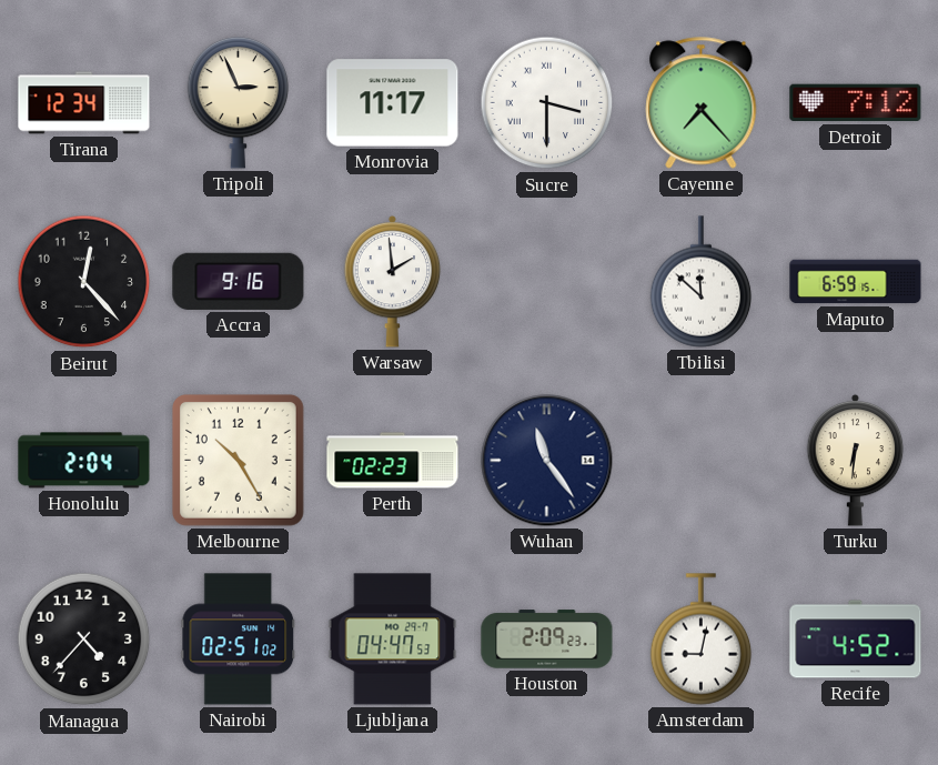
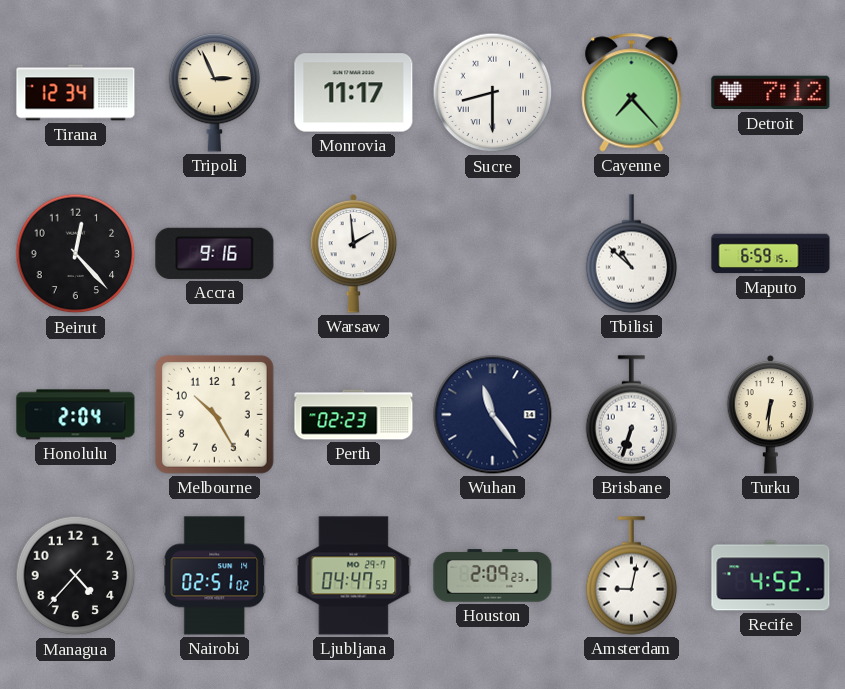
Sucre: 3:30 -> 8:30
Tbilisi: 11:52 -> 10:52
Brisbane: none -> 6:33
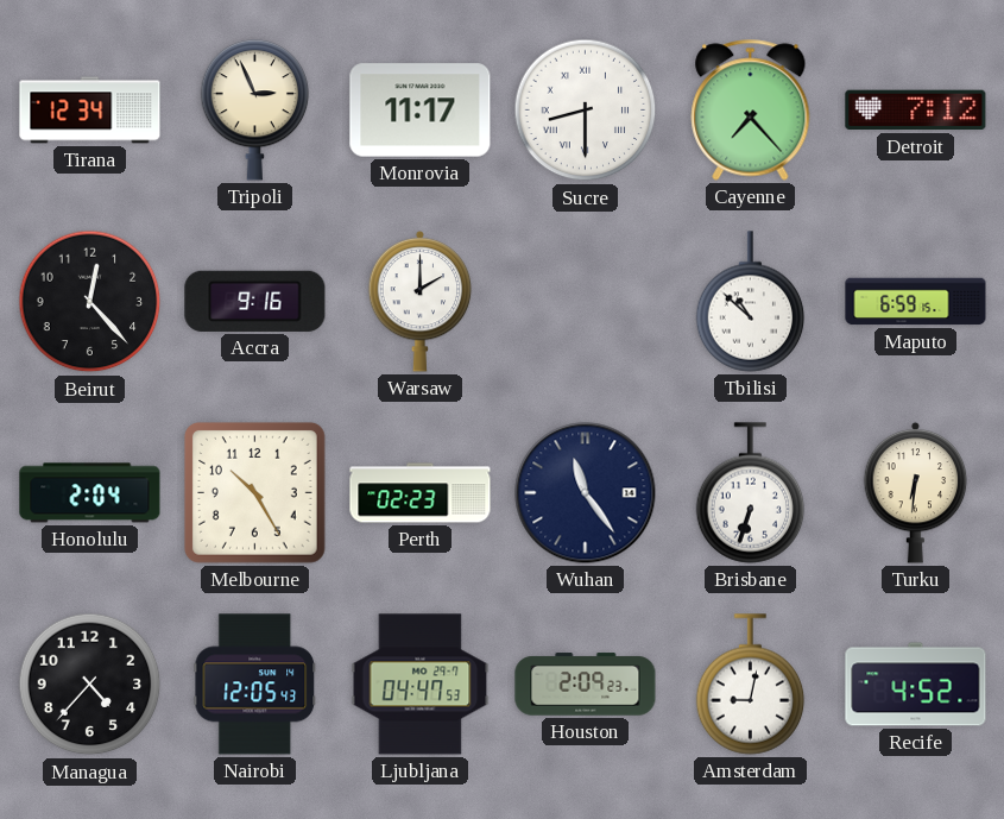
Warsaw: 1:59 -> 2:00
Nairobi: 02:51 -> 12:05
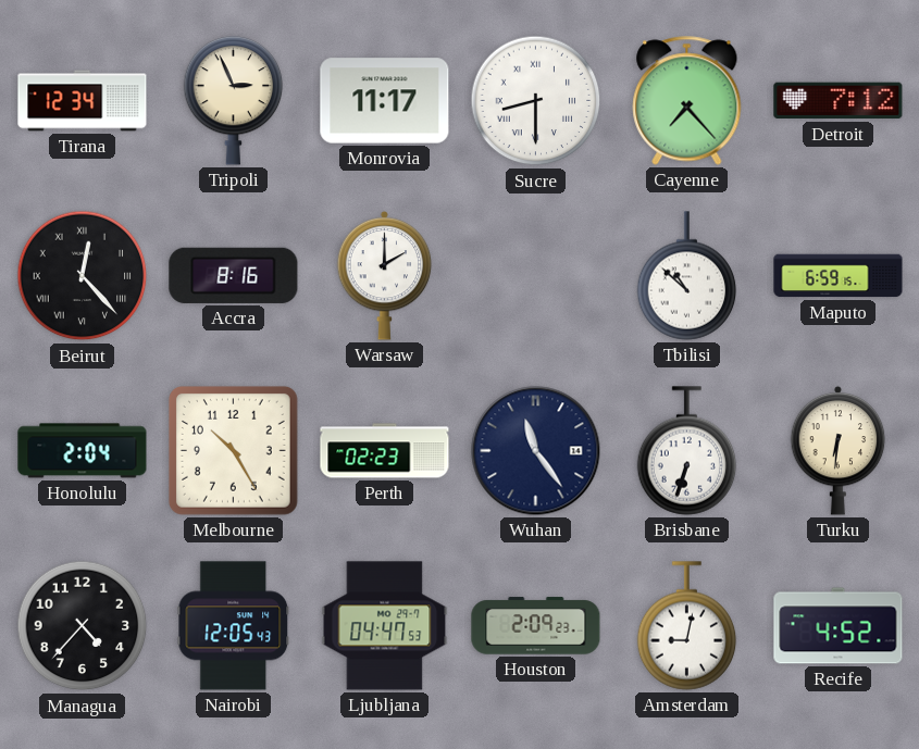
Beirut numerals: Arabic -> Roman
Accra: 9:16 -> 8:16
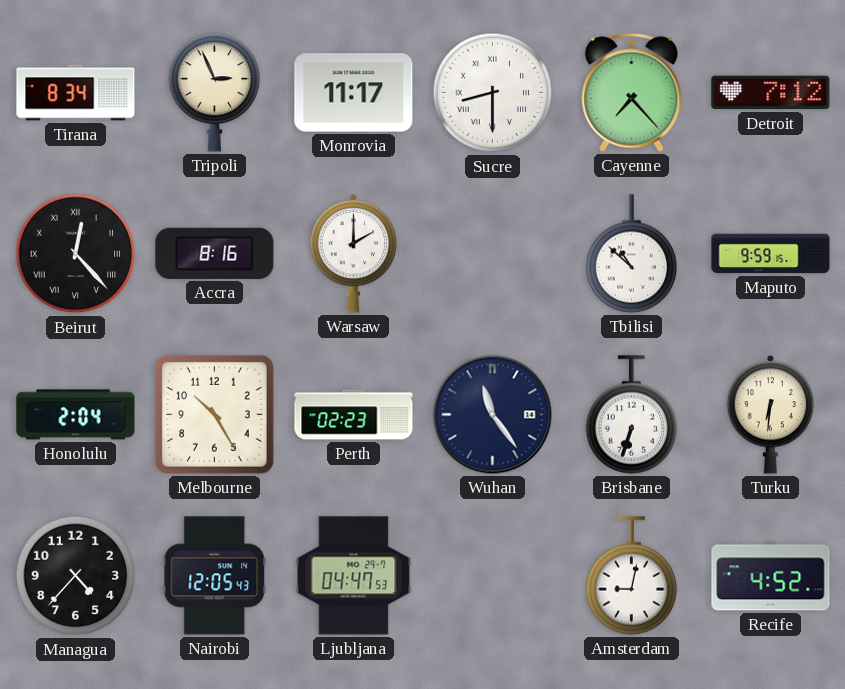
Tirana: 12:34 -> 8:34
Maputo: 6:59 -> 9:59
Houston: 2:09 -> none
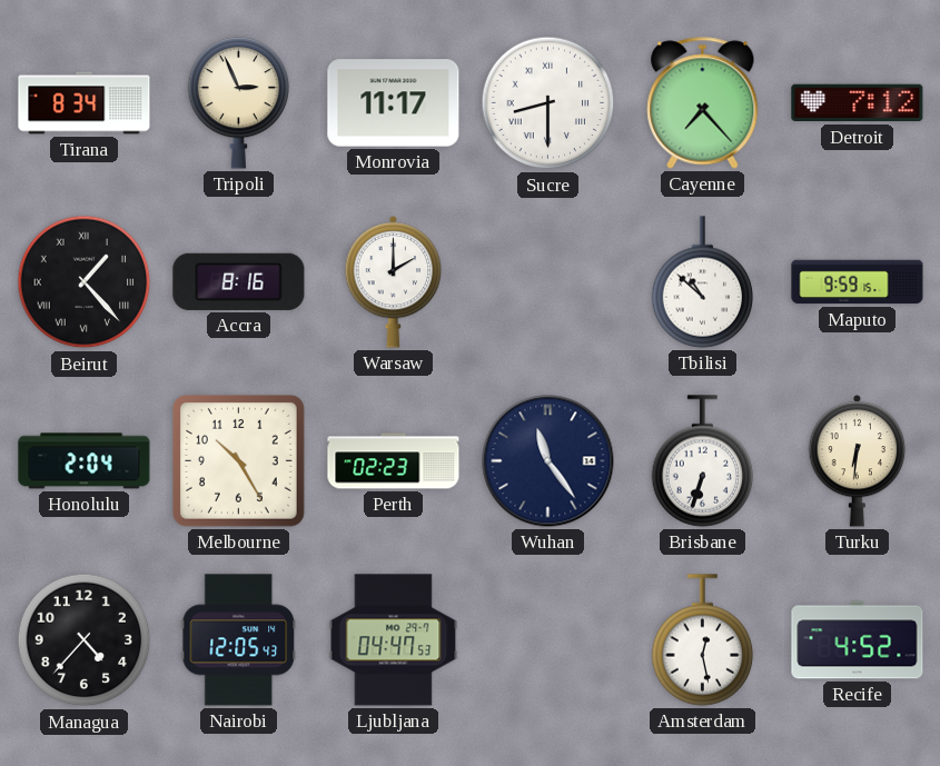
Beirut: 12:23 -> 1:23
Amsterdam: 9:02 -> 12:28
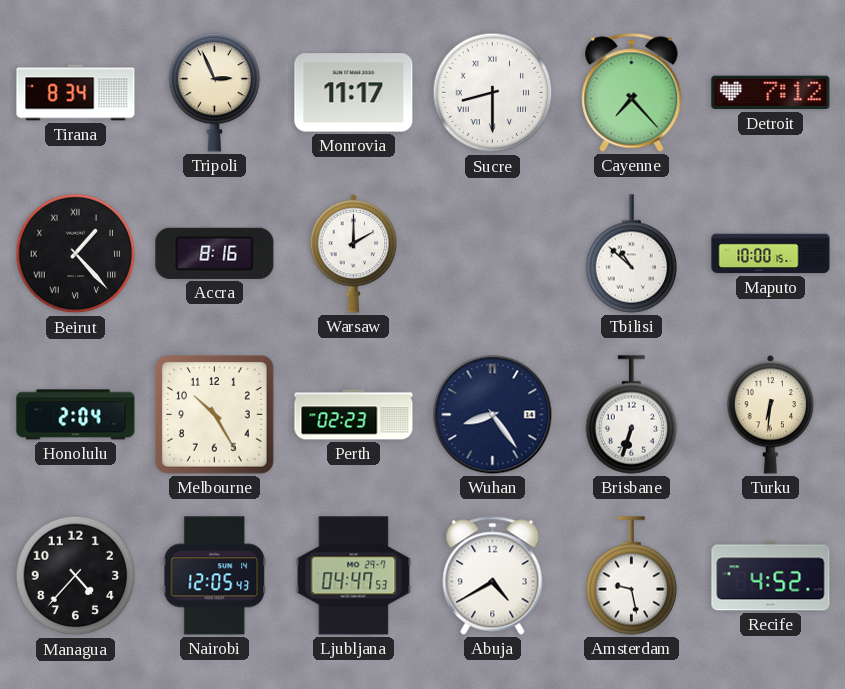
Maputo: 9:59 -> 10:00
Wuhan: 11:24 -> 8:24
Abuja: none -> 4:40
Amsterdam: 12:28 -> 9:28
